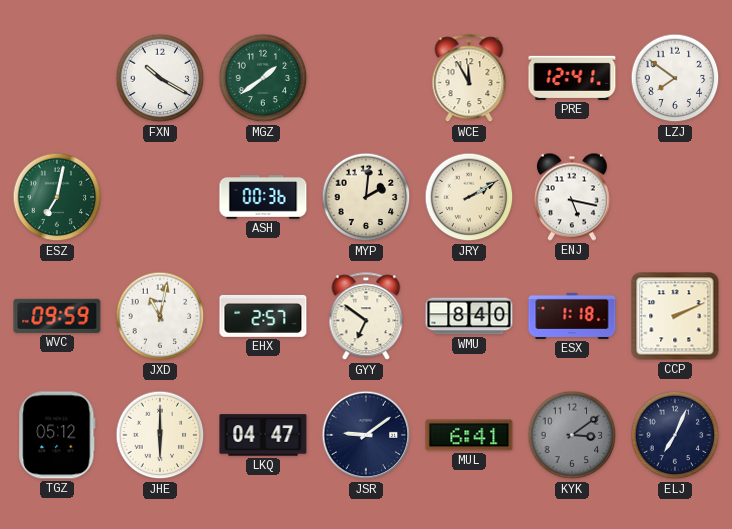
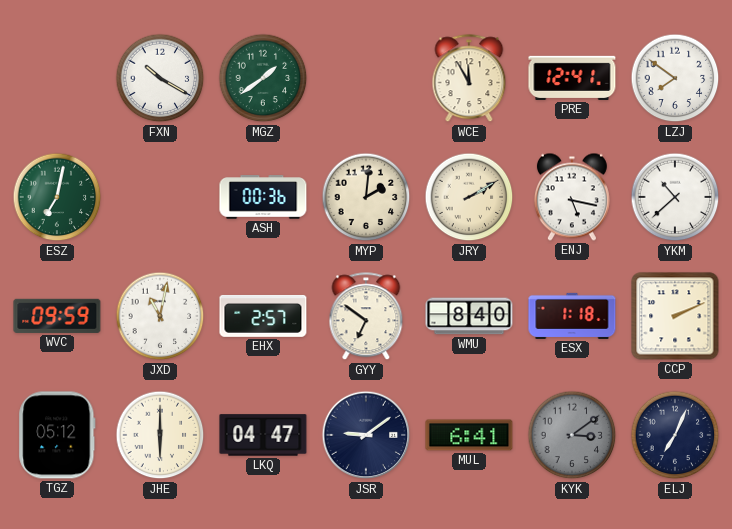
YKM: none -> 10:38
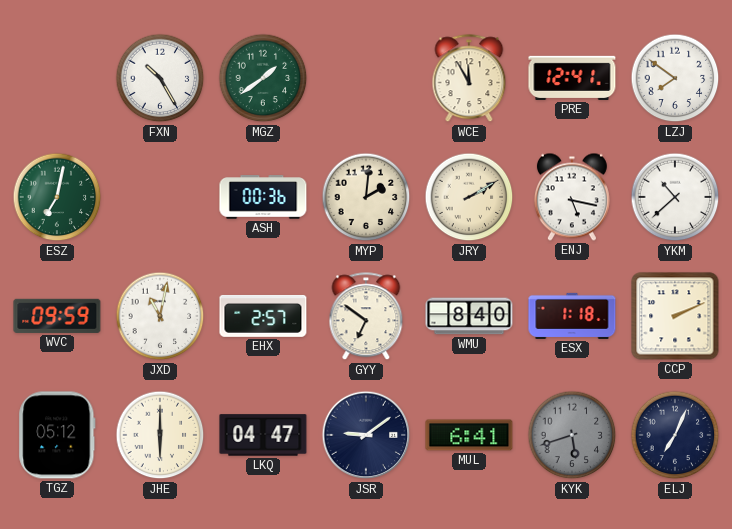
FXN: 10:20 -> 10:25
KYK: 3:09 -> 5:42
